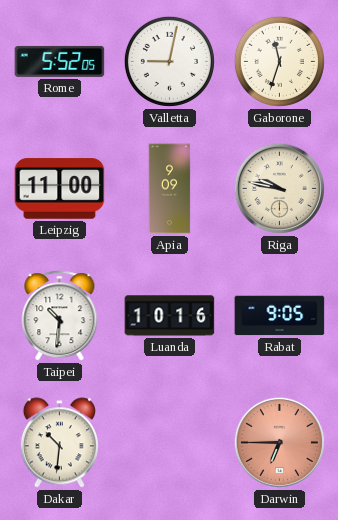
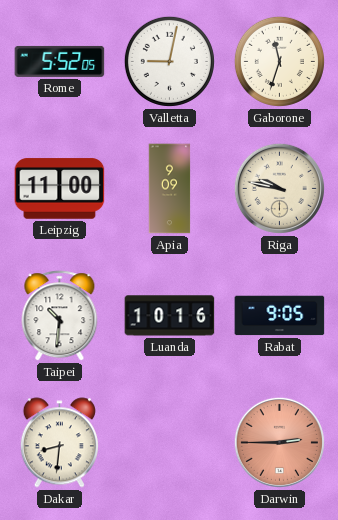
Dakar: 10:31 -> 8:31
Darwin: 6:45 -> 2:45
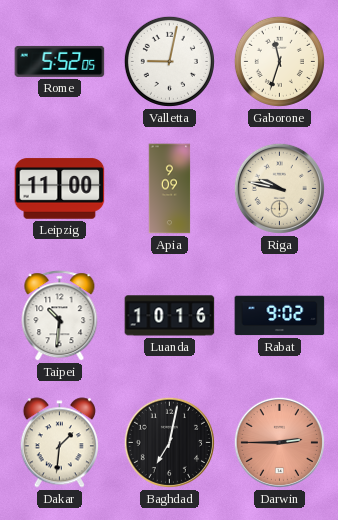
Rabat: 9:05 -> 9:02
Dakar: 8:31 -> 1:31
Baghdad: none -> 7:02
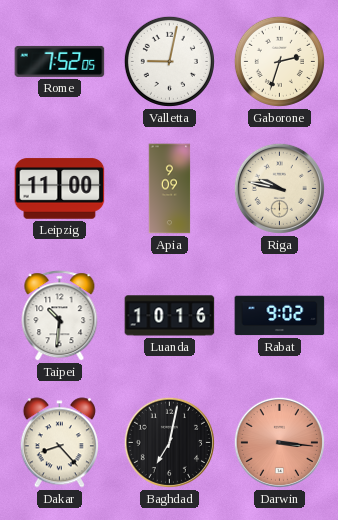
Rome: 5:52 -> 7:52
Gaborone: 11:33 -> 2:33
Dakar: 1:31 -> 8:23
Darwin: 2:45 -> 3:16
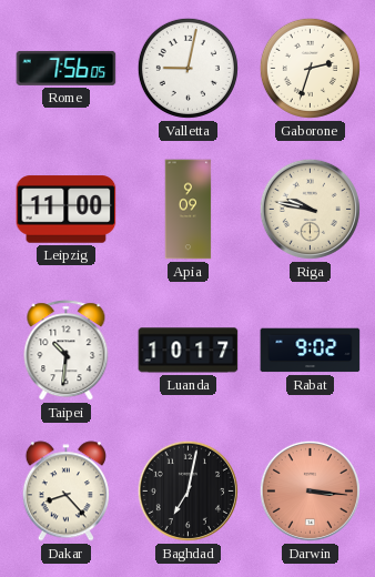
Rome: 7:52 -> 7:56
Luanda: 10:16 -> 10:17
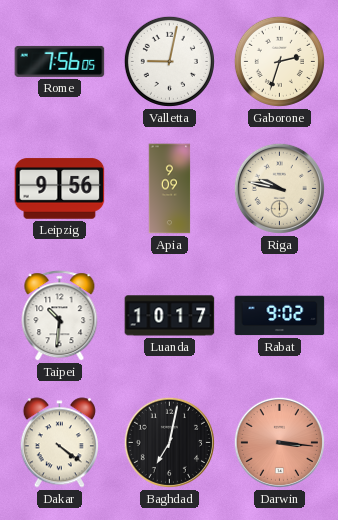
Leipzig: 11:00 -> 9:56
Dakar: 8:23 -> 4:21
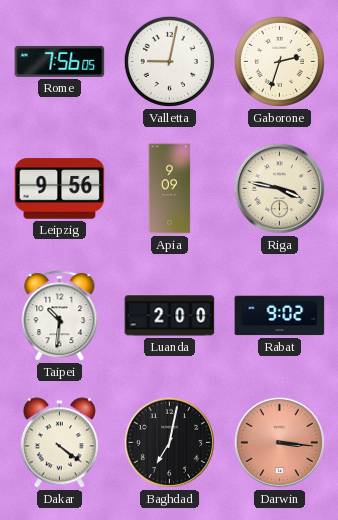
Riga: 9:47 -> 3:47
Luanda: 10:17 -> 2:00
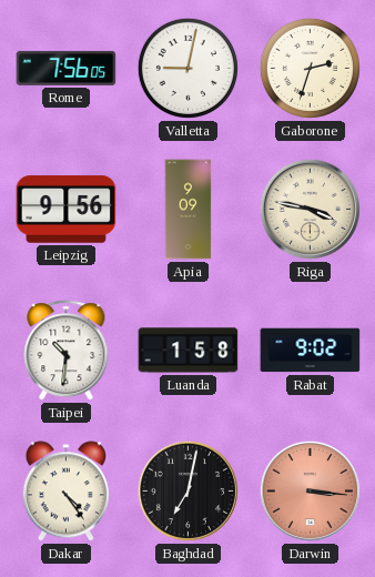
Luanda: 2:00 -> 1:58
Dakar: 4:21 -> 4:24
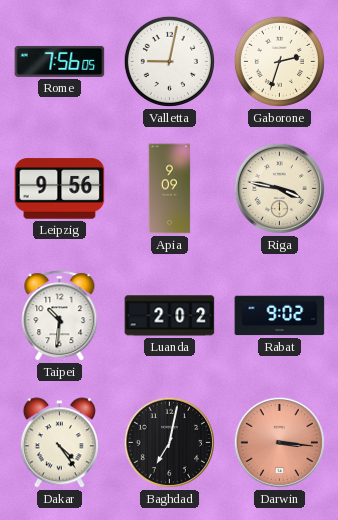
Luanda: 1:58 -> 2:02
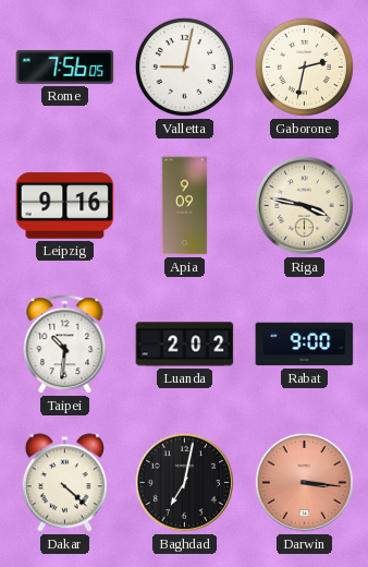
Gaborone: 2:33 -> 2:32
Leipzig: 9:56 -> 9:16
Rabat: 9:02 -> 9:00
Dakar: 4:24 -> 4:22
